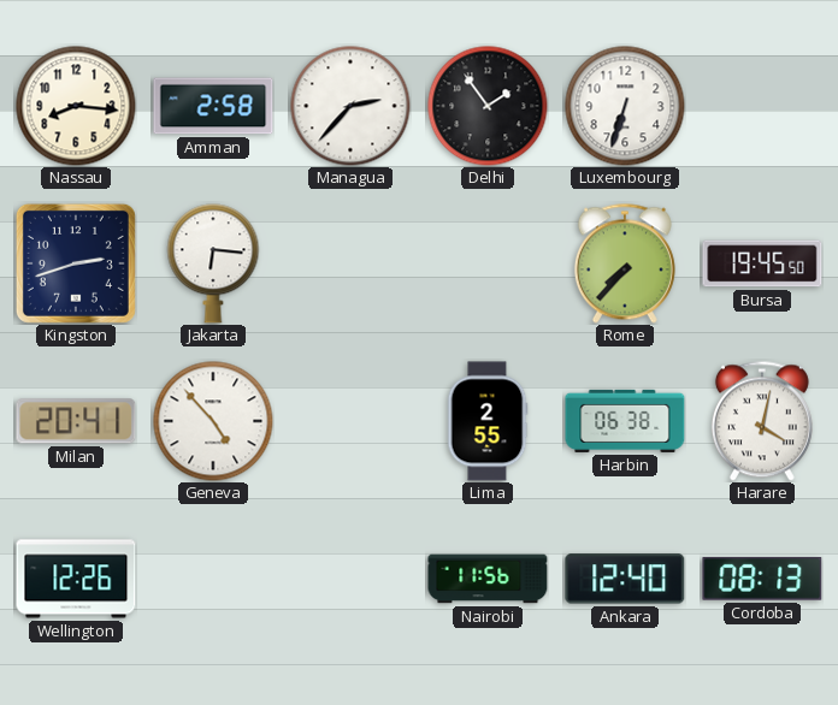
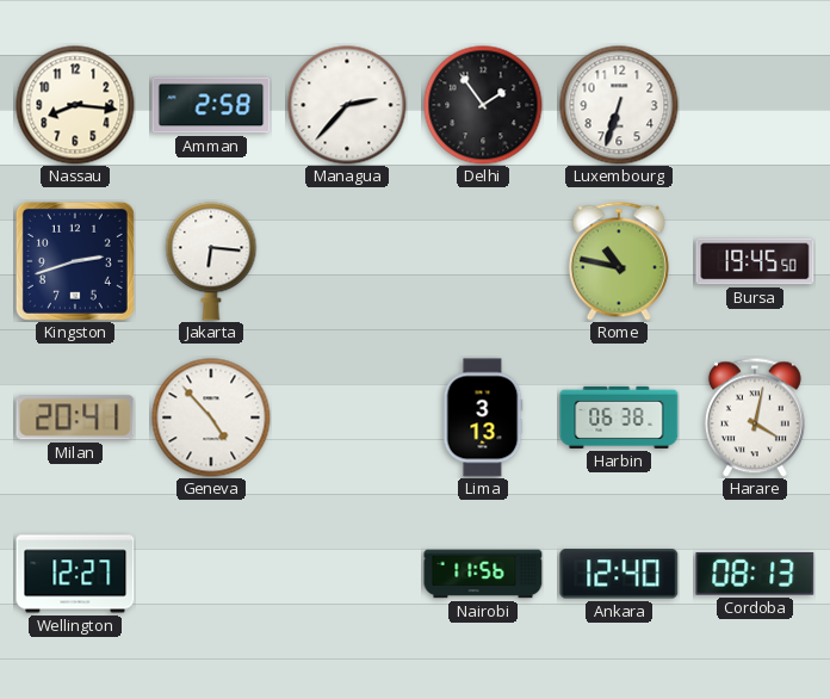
Rome: 7:37 -> 10:47
Lima: 2:55 -> 3:13
Wellington: 12:26 -> 12:27
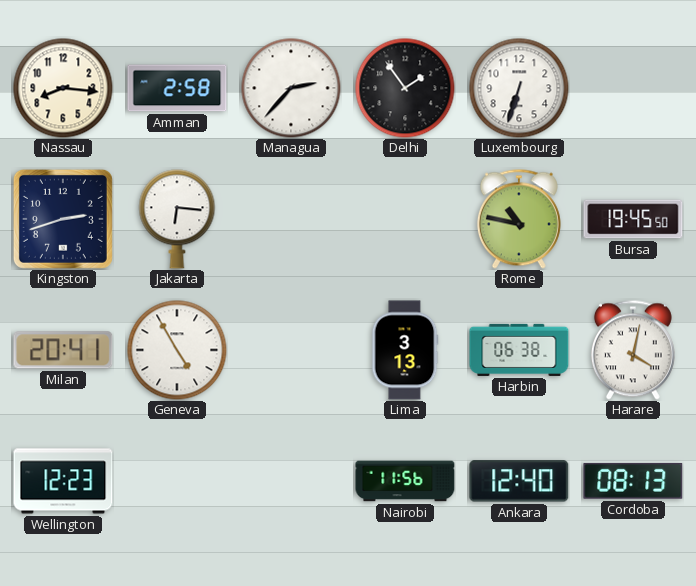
Geneva: 4:53 -> 4:55
Wellington: 12:27 -> 12:23
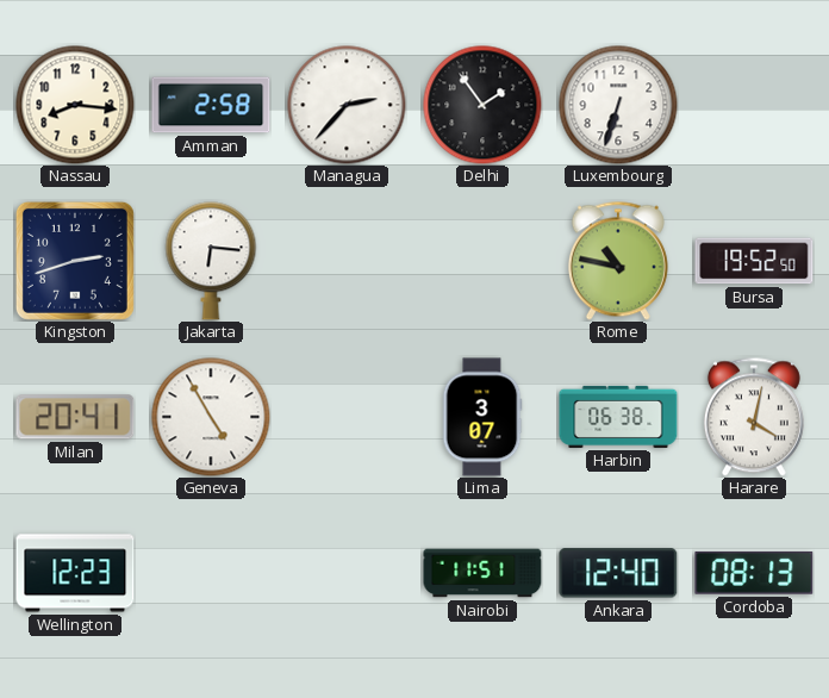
Bursa: 19:45 -> 19:52
Lima: 3:13 -> 3:07
Nairobi: 11:56 -> 11:51
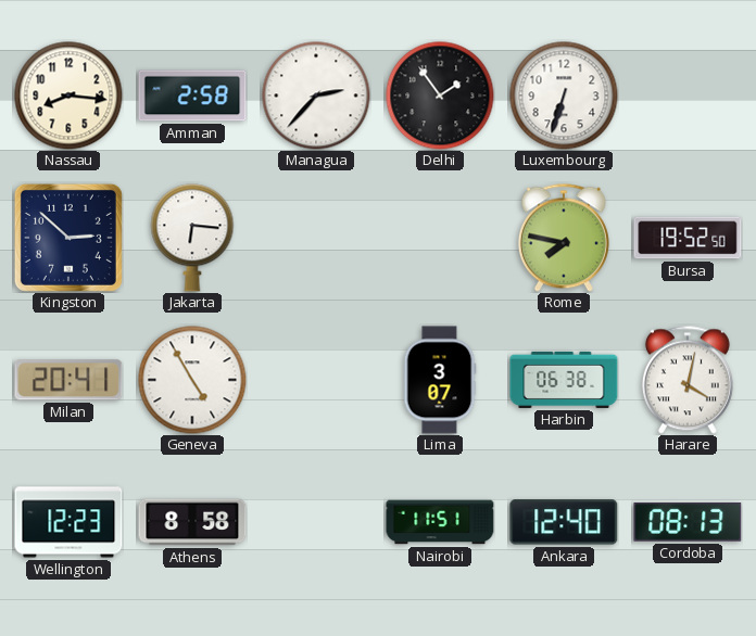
Kingston: 2:42 -> 2:52
Rome: 10:47 -> 7:47
Athens: none -> 8:58
